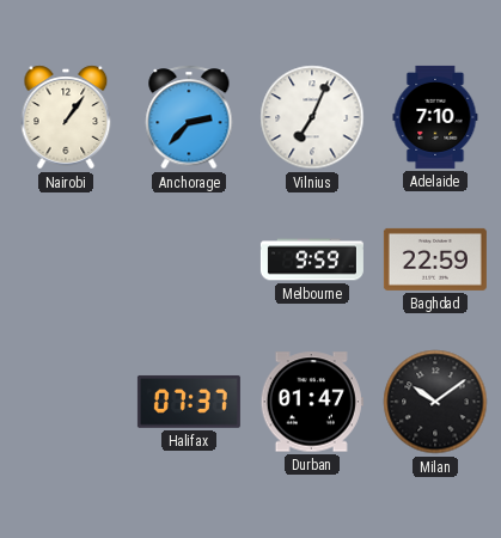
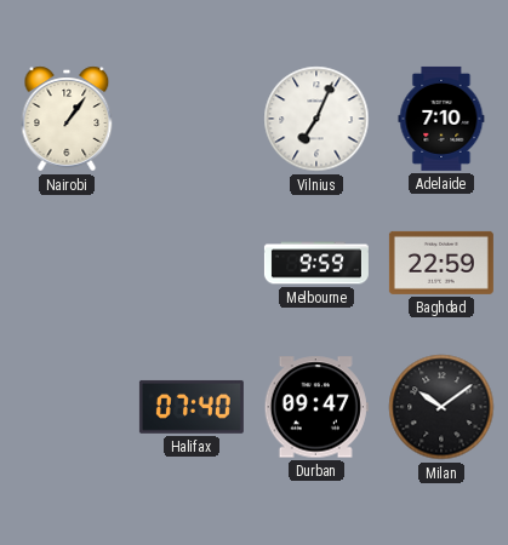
Anchorage: 2:37 -> none
Halifax: 07:37 -> 07:40
Durban: 01:47 -> 09:47
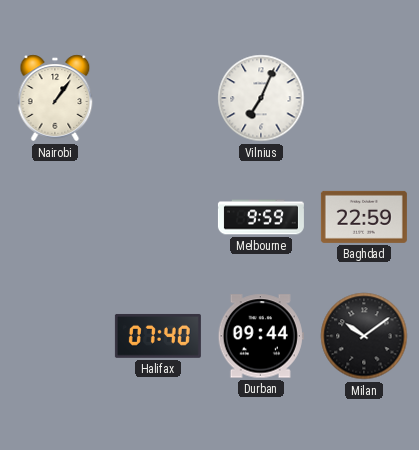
Adelaide: 7:10 -> none
Durban: 09:47 -> 09:44
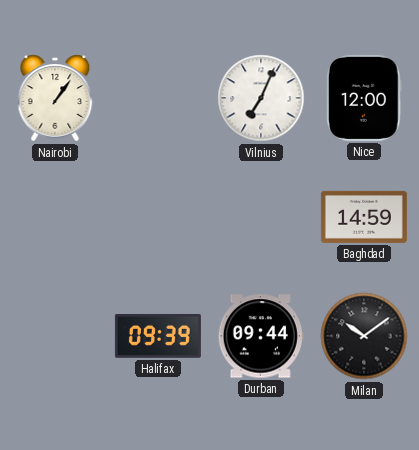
Nice: none -> 12:00
Melbourne: 9:59 -> none
Baghdad: 22:59 -> 14:59
Halifax: 07:40 -> 09:39
